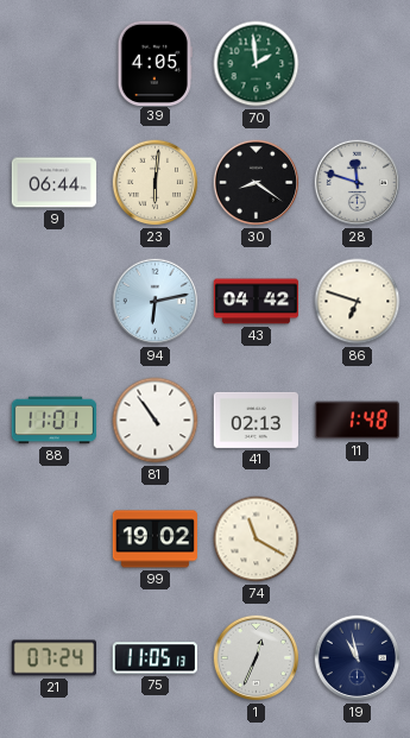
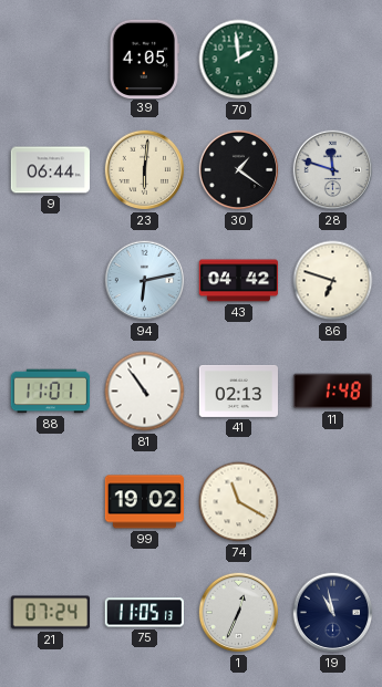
30: 8:21 -> 1:21
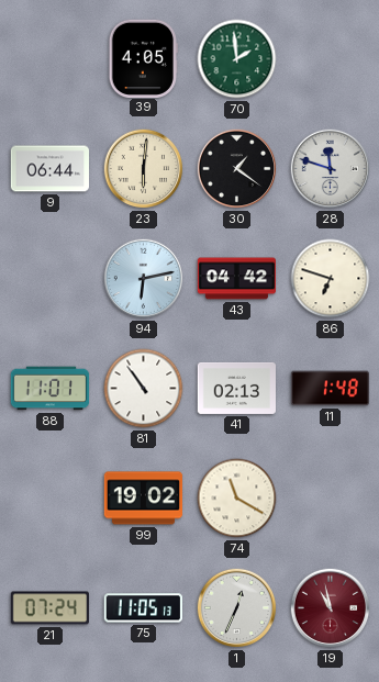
19 dial: navy -> burgundy
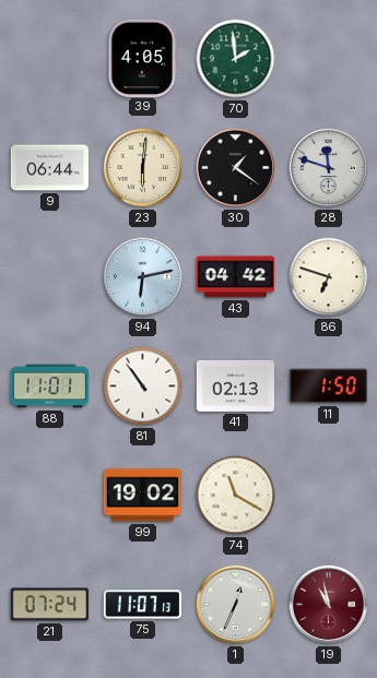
11: 1:48 -> 1:50
75: 11:05 -> 11:07
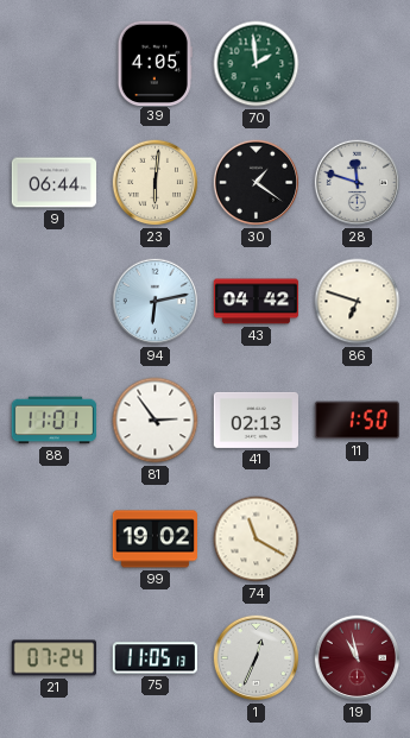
81: 10:54 -> 2:54
75: 11:07 -> 11:05
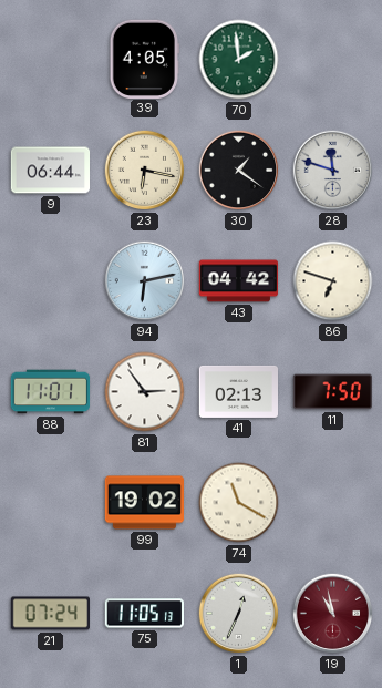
23: 6:01 -> 6:17
11: 1:50 -> 7:50
